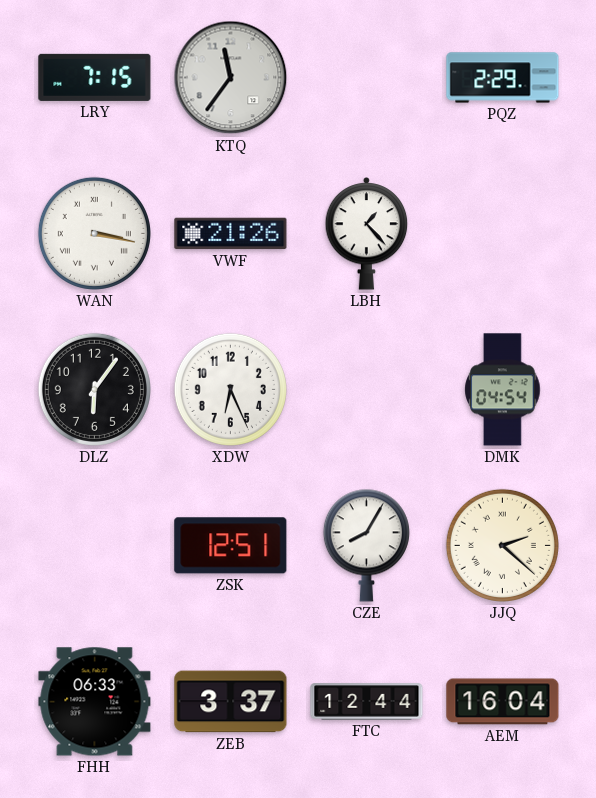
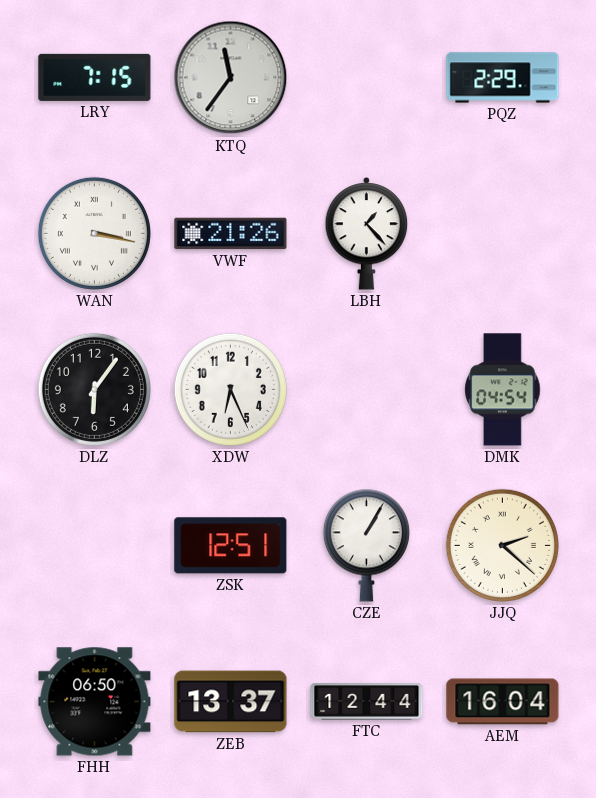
CZE: 8:05 -> 1:05
FHH: 06:33 -> 06:50
ZEB: 3:37 -> 13:37
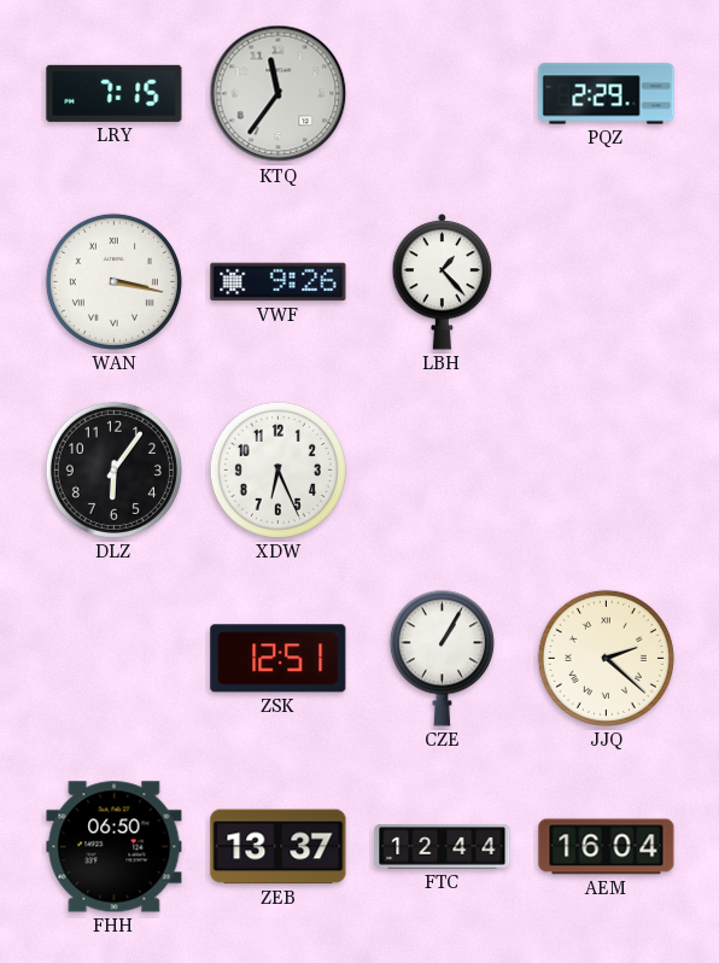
VWF: 21:26 -> 9:26
DMK: 04:54 -> none
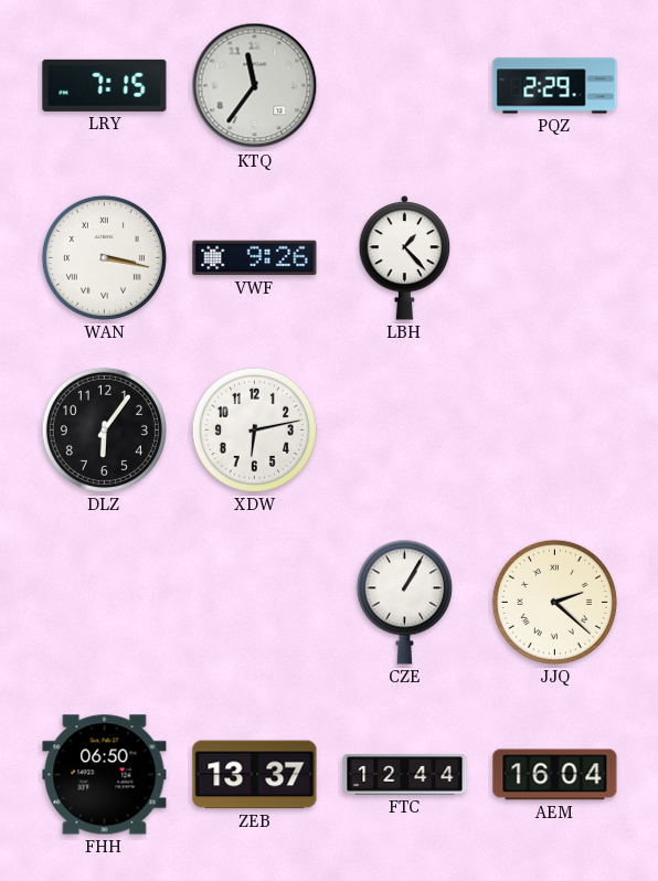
XDW: 6:26 -> 6:13
ZSK: 12:51 -> none
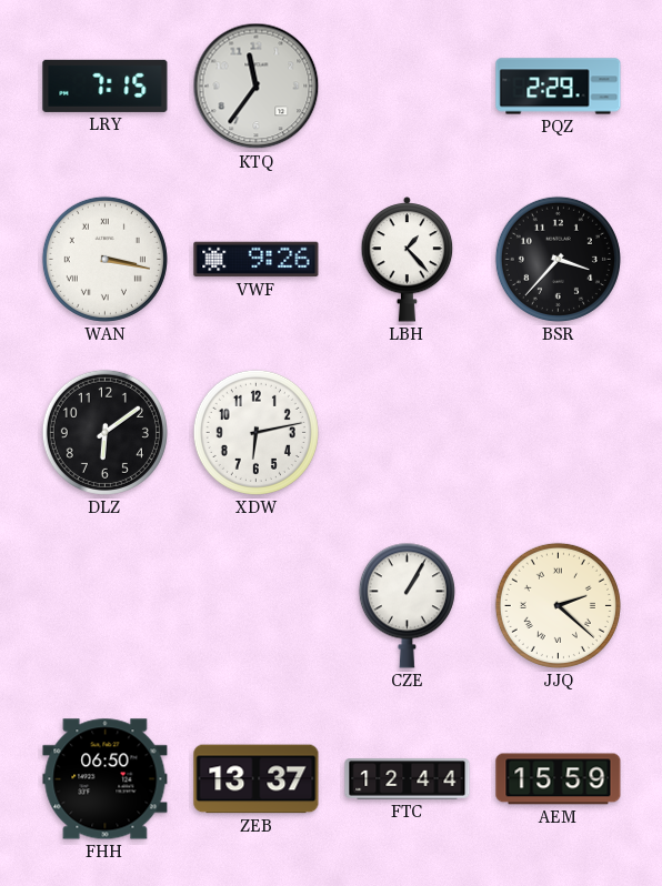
BSR: none -> 3:37
DLZ: 6:06 -> 6:09
AEM: 16:04 -> 15:59
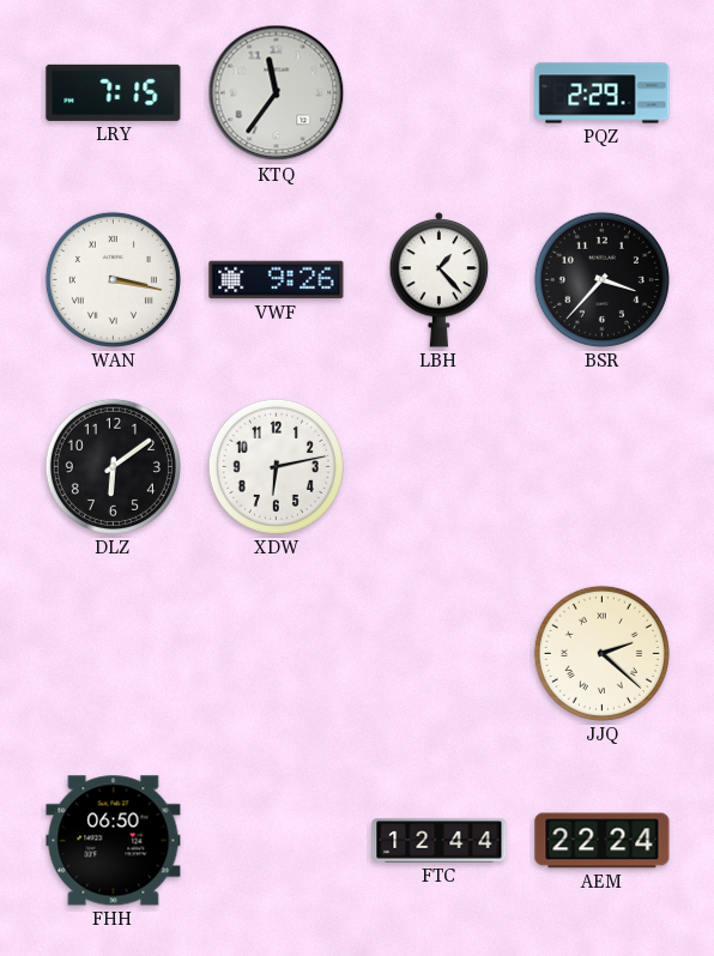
CZE: 1:05 -> none
ZEB: 13:37 -> none
AEM: 15:59 -> 22:24
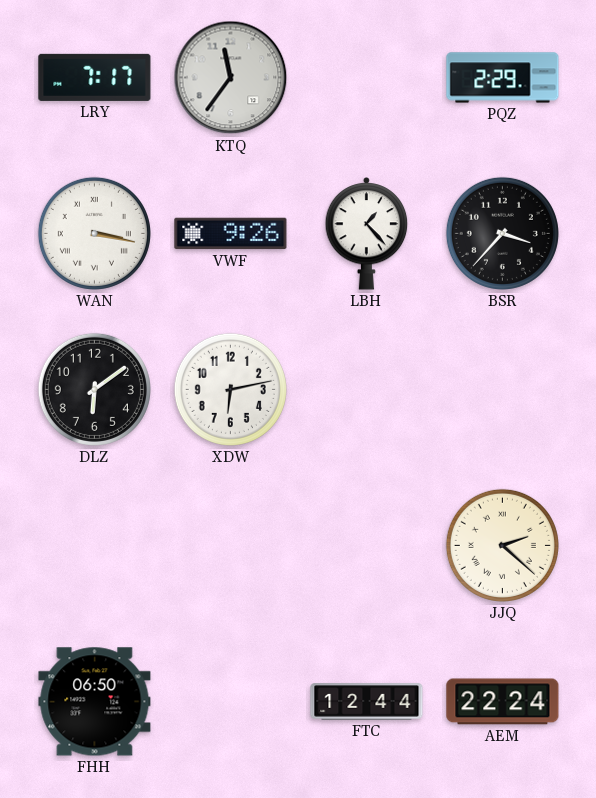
LRY: 7:15 -> 7:17
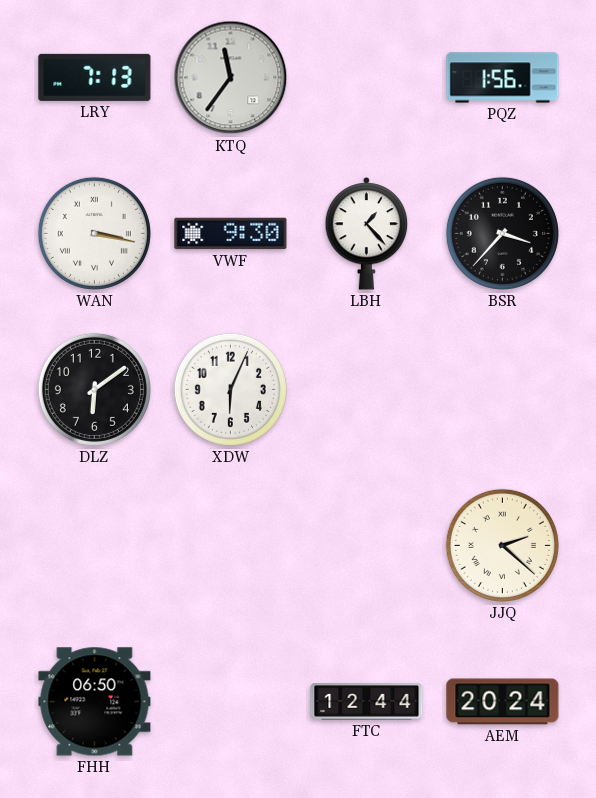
LRY: 7:17 -> 7:13
PQZ: 2:29 -> 1:56
VWF: 9:26 -> 9:30
XDW: 6:13 -> 6:04
AEM: 22:24 -> 20:24
